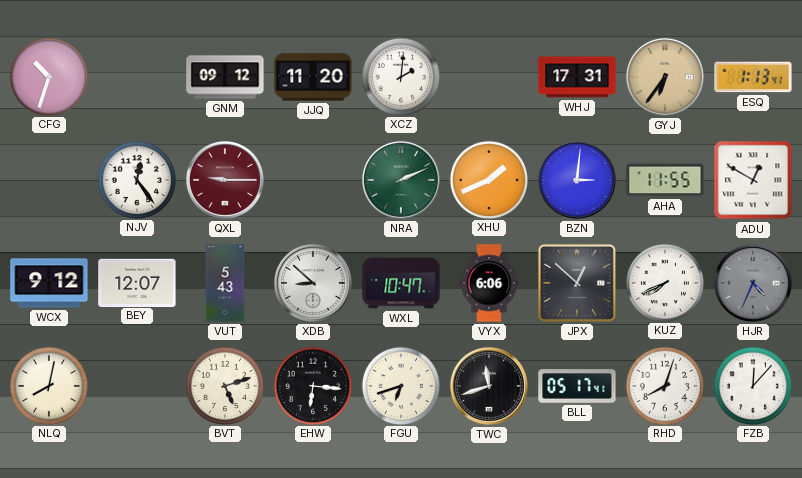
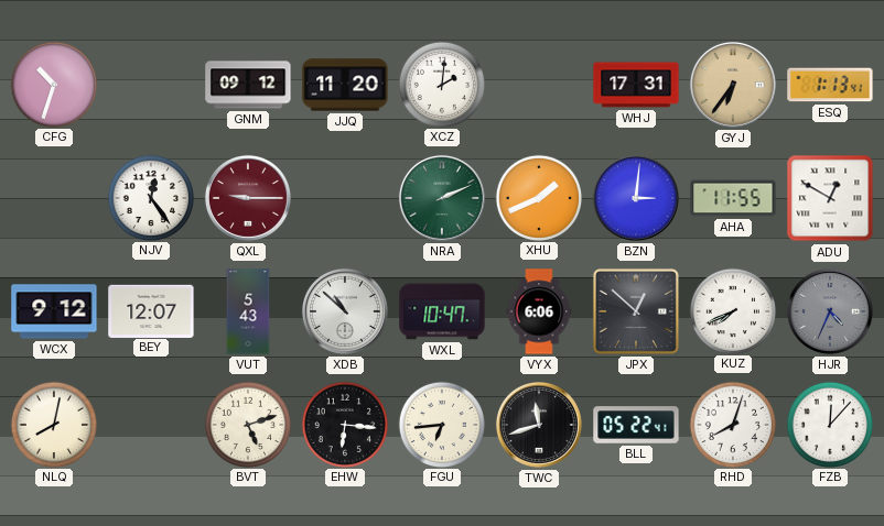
XDB: 8:52 -> 10:52
FGU: 6:42 -> 6:44
BLL: 05:17 -> 05:22
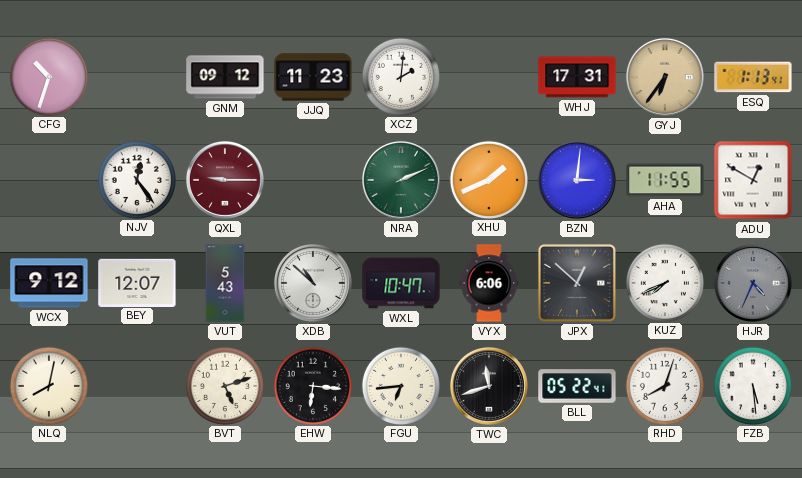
JJQ: 11:20 -> 11:23
FZB: 12:07 -> 5:29
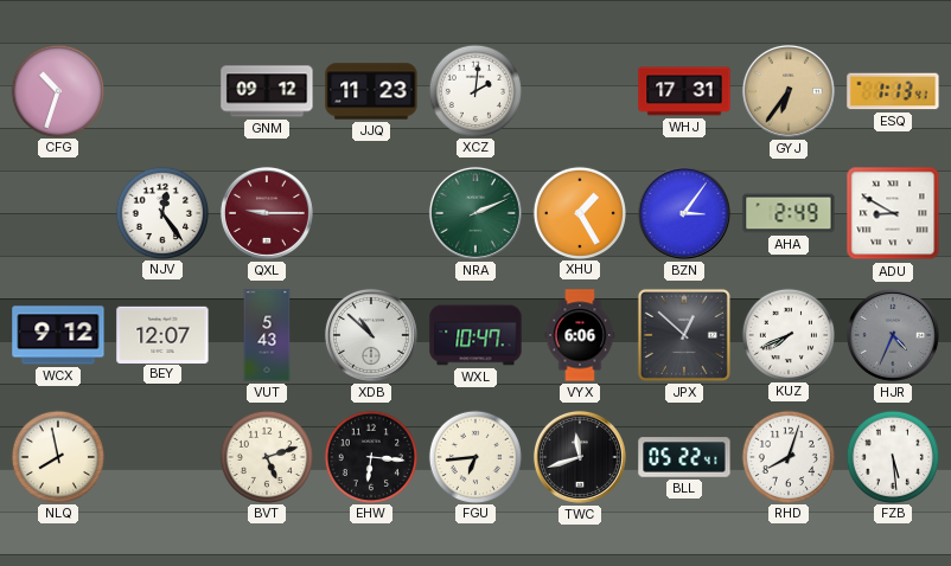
XHU: 1:41 -> 1:25
BZN: 3:01 -> 3:06
AHA: 11:55 -> 2:49
ADU: 12:50 -> 8:50
NLQ: 8:02 -> 7:58
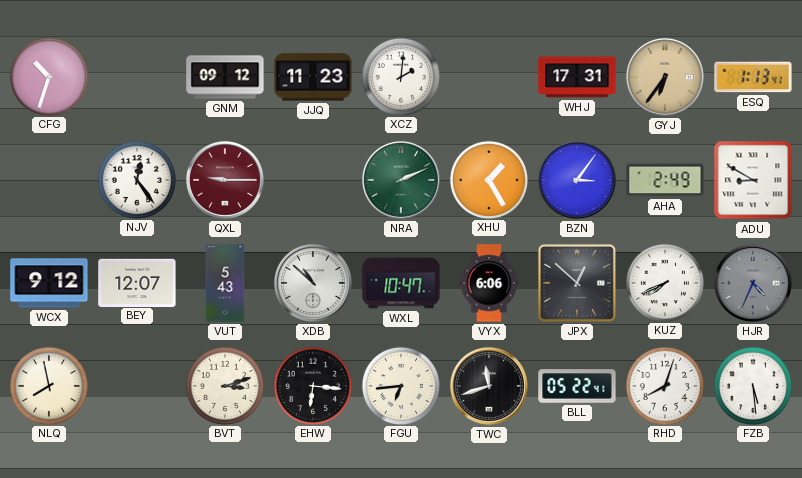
BVT: 5:12 -> 3:12
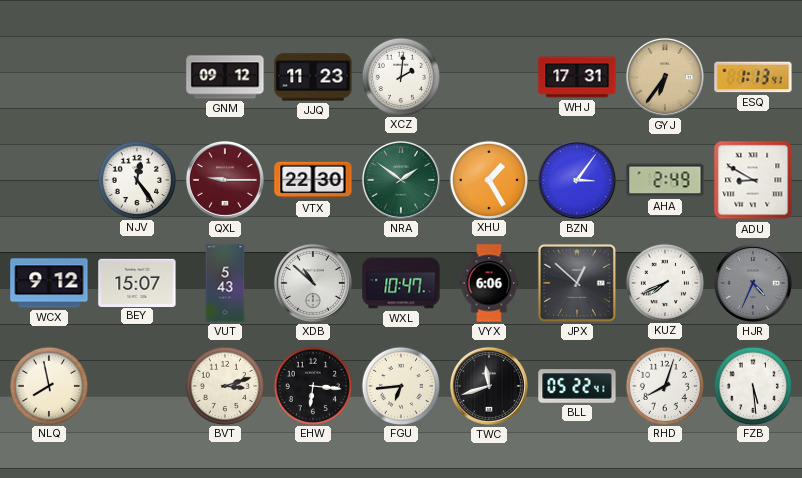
CFG: 10:33 -> none
VTX: none -> 22:30
NRA: 2:11 -> 1:51
BEY: 12:07 -> 15:07
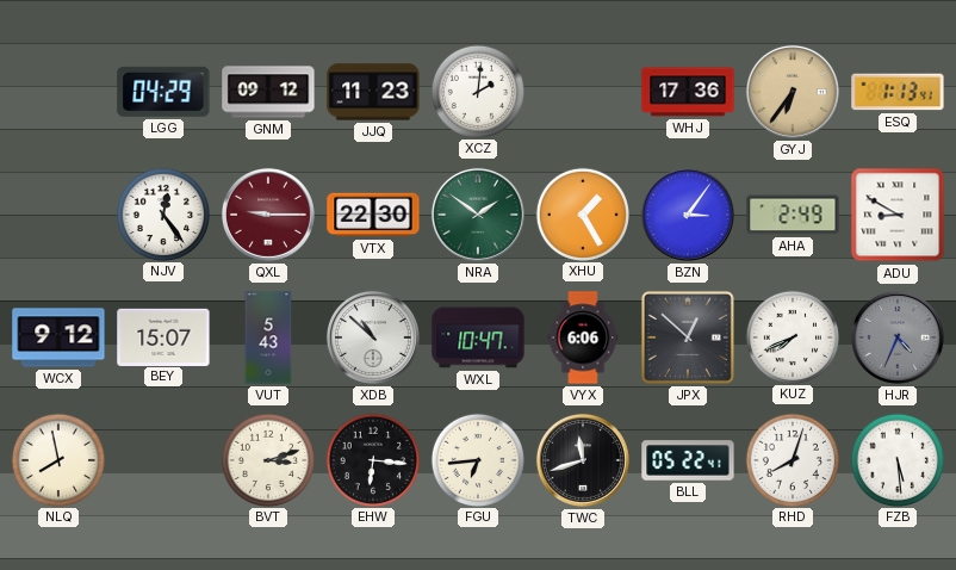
LGG: none -> 04:29
WHJ: 17:31 -> 17:36
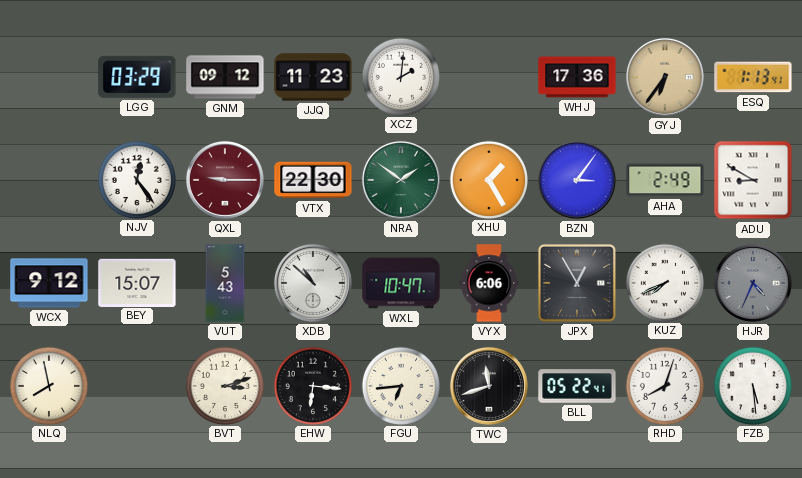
LGG: 04:29 -> 03:29
JPX: 12:52 -> 12:55
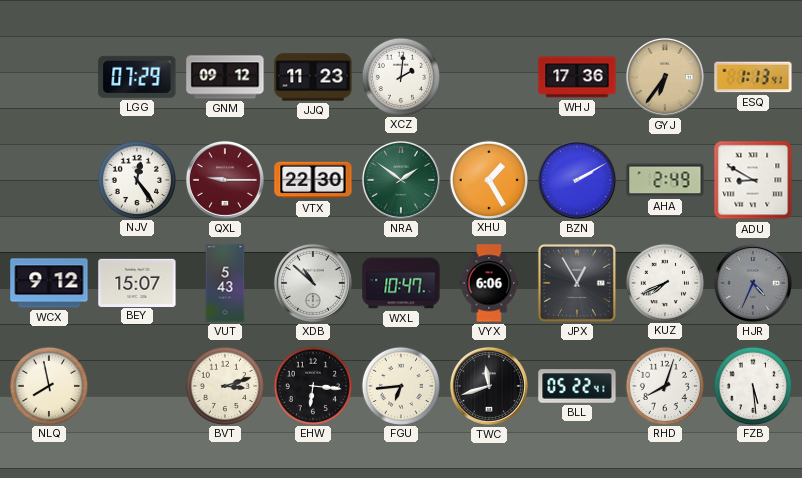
LGG: 03:29 -> 07:29
BZN: 3:06 -> 2:10
